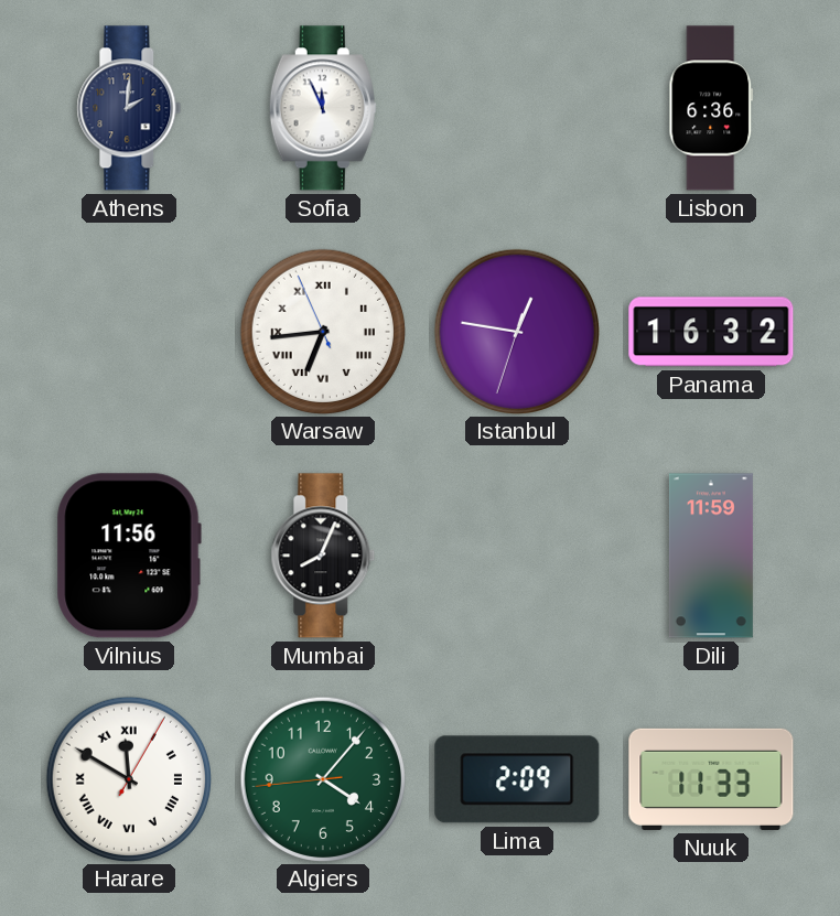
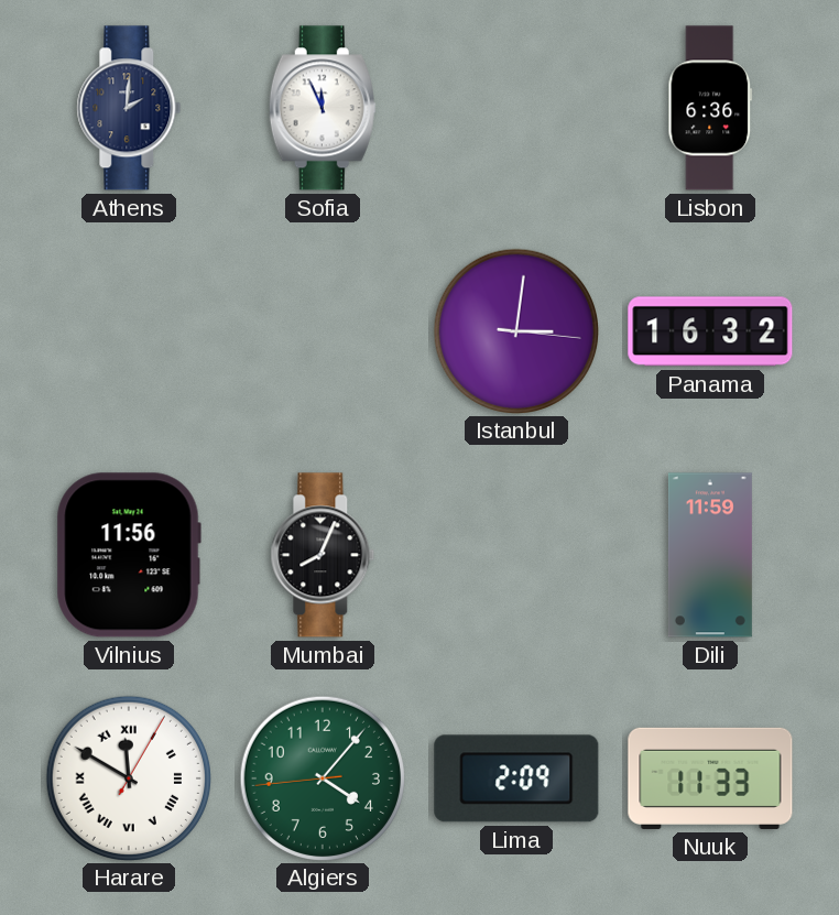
Warsaw: 6:43 -> none
Istanbul: 12:46 -> 3:01
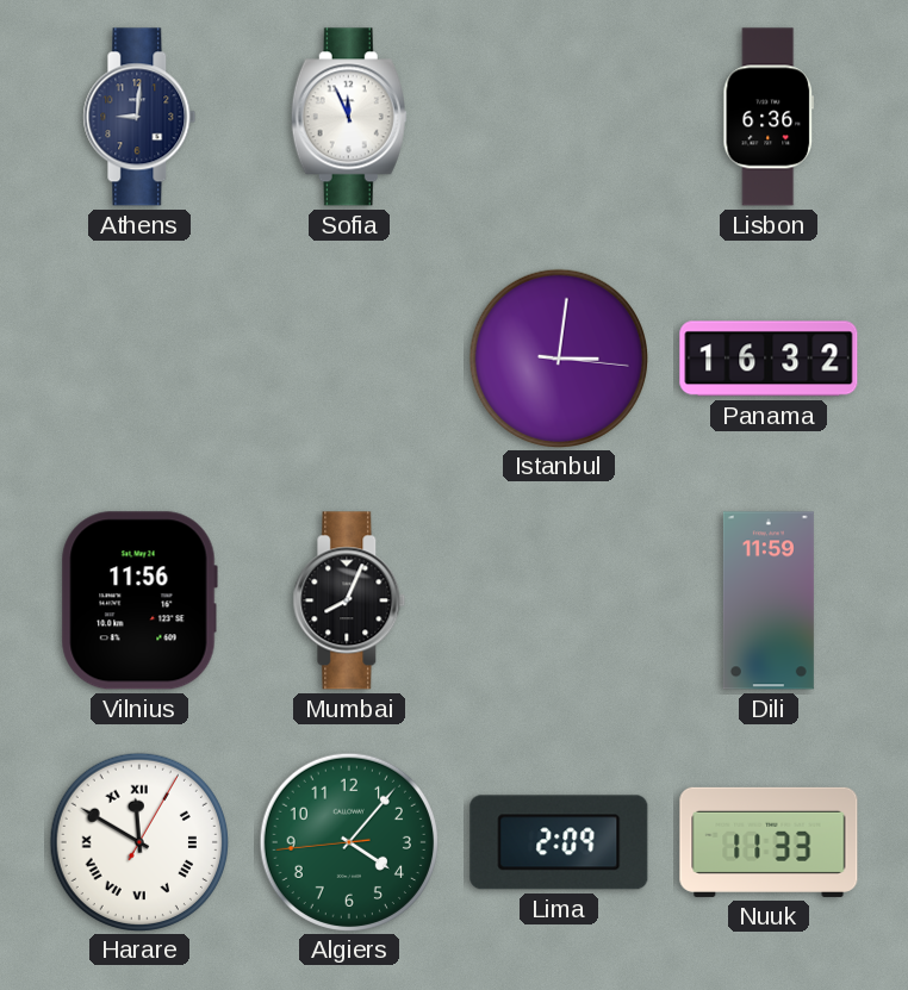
Athens: 2:01 -> 9:01
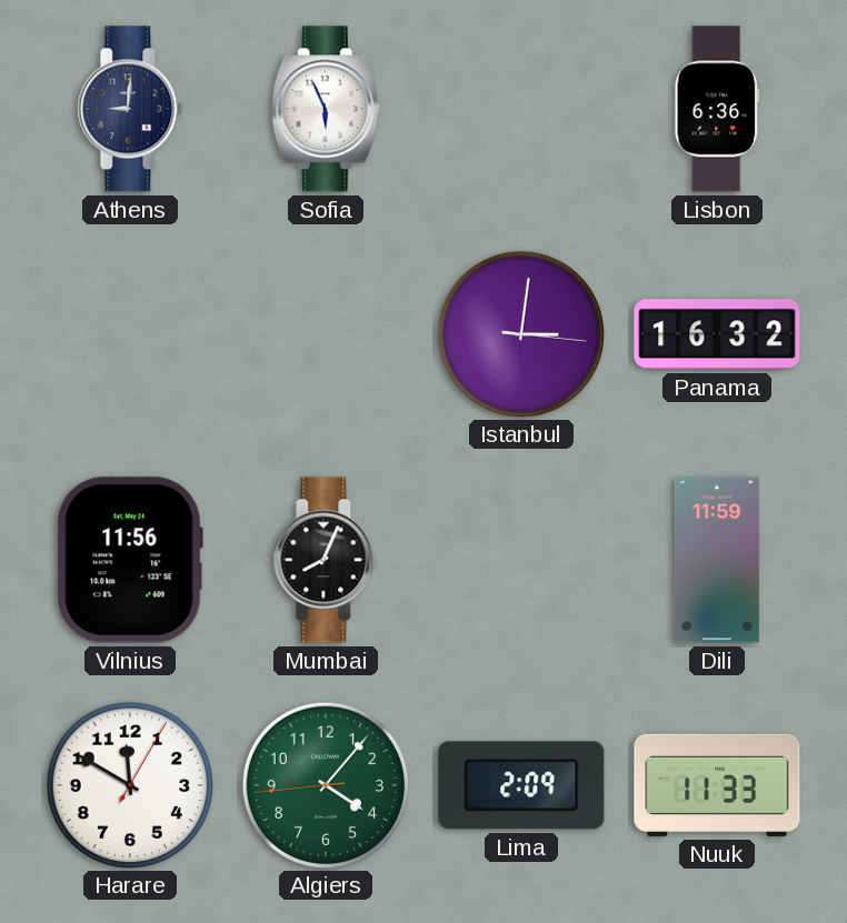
Sofia: 11:56 -> 5:56
Harare numerals: Roman -> Arabic
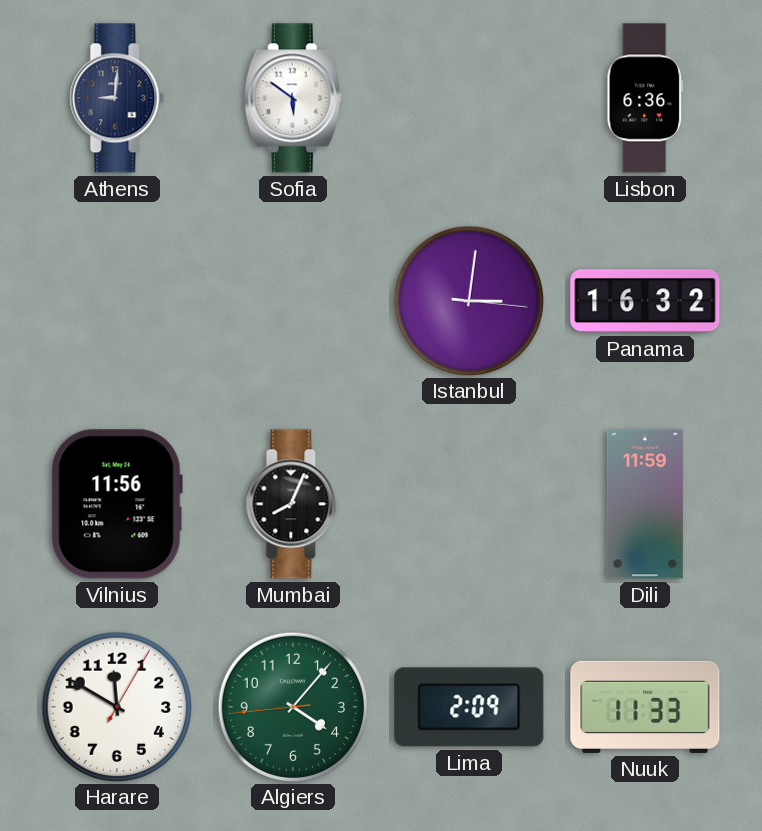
Sofia: 5:56 -> 5:51
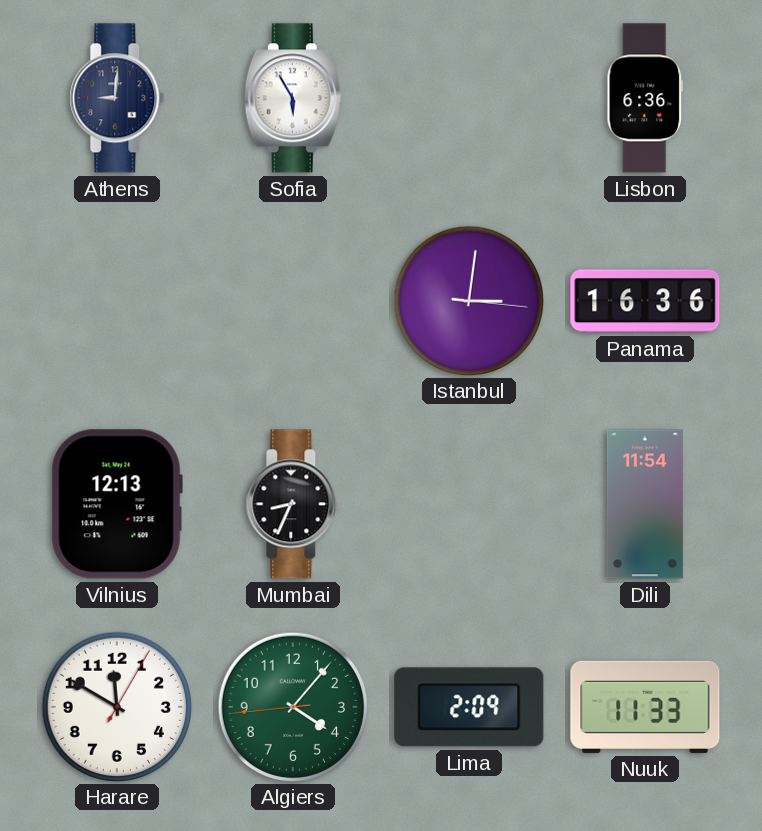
Sofia: 5:51 -> 5:55
Panama: 16:32 -> 16:36
Vilnius: 11:56 -> 12:13
Mumbai: 8:04 -> 8:34
Dili: 11:59 -> 11:54
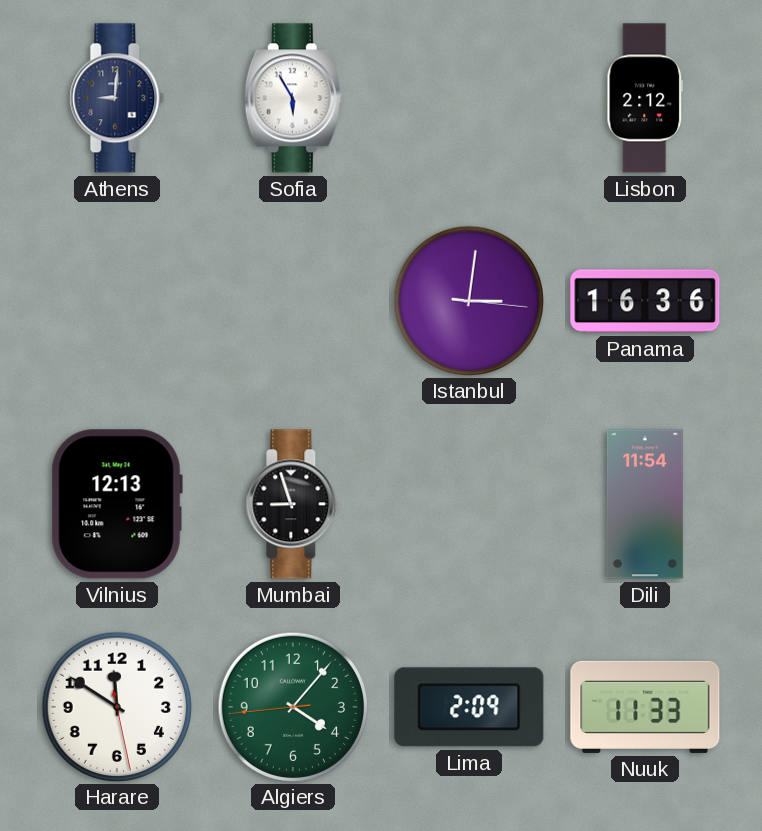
Lisbon: 6:36 -> 2:12
Mumbai: 8:34 -> 8:57
Harare: 11:50:05 -> 11:50:28
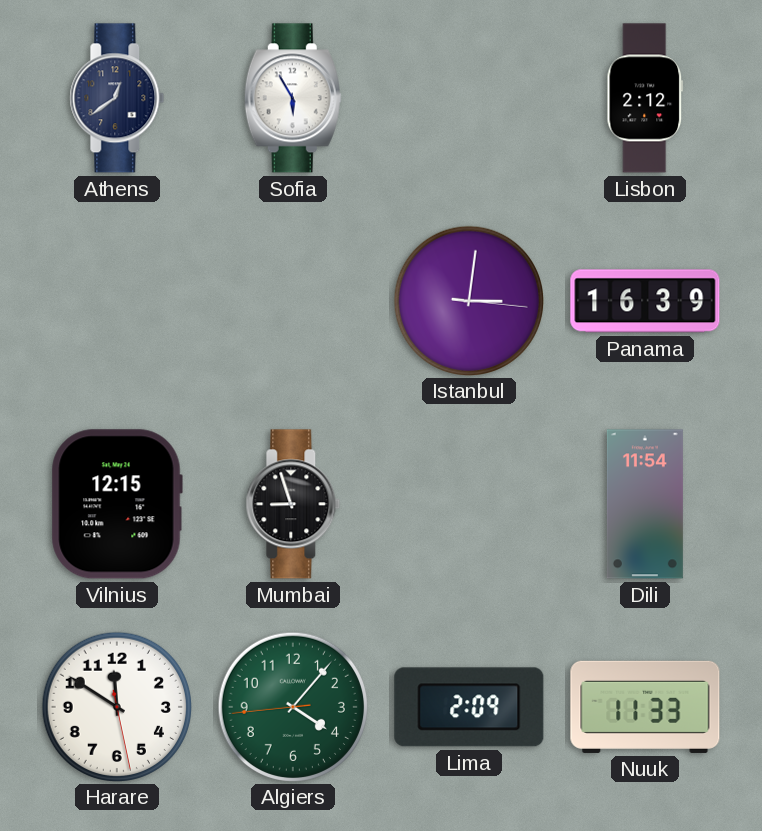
Athens: 9:01 -> 12:39
Panama: 16:36 -> 16:39
Vilnius: 12:13 -> 12:15
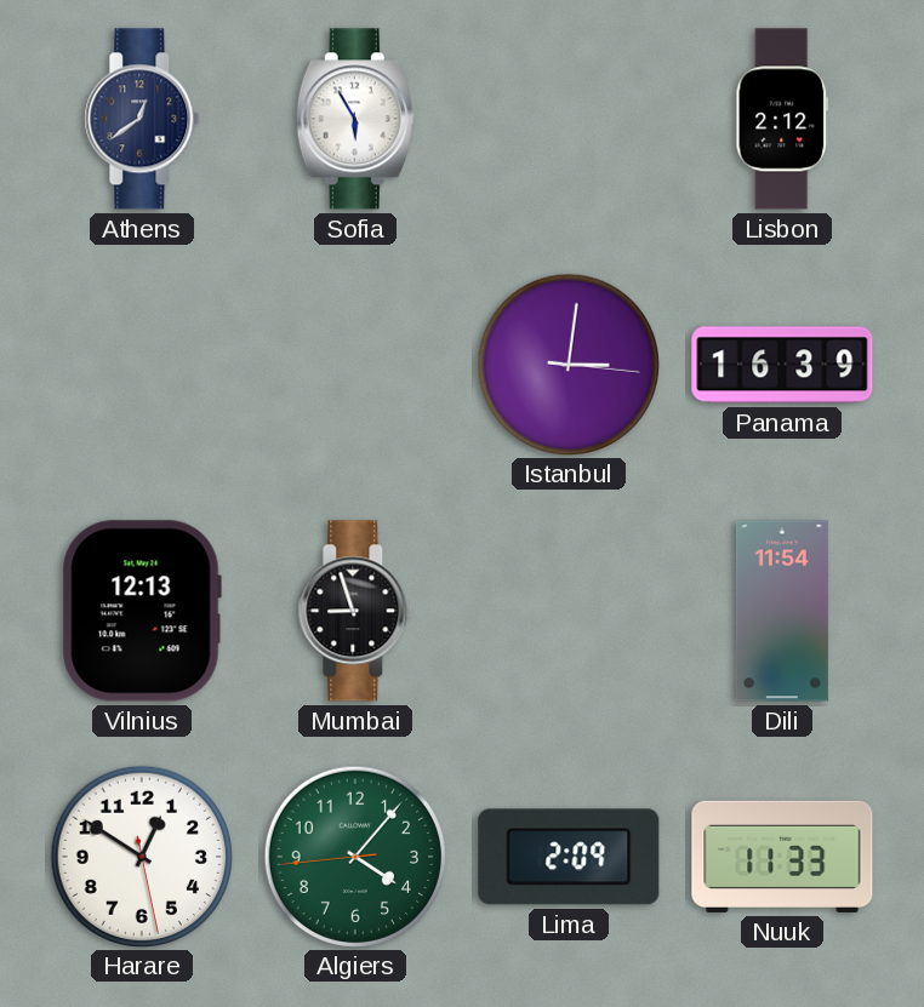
Vilnius: 12:15 -> 12:13
Harare: 11:50 -> 12:50
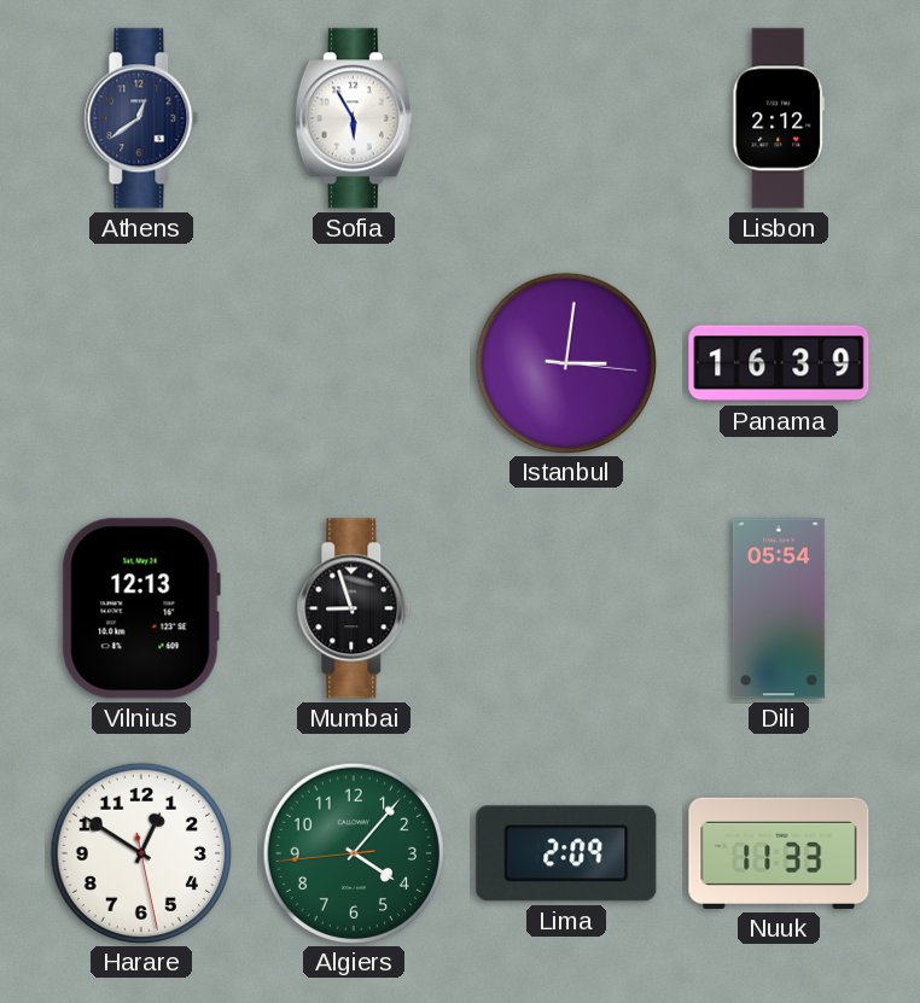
Dili: 11:54 -> 05:54
